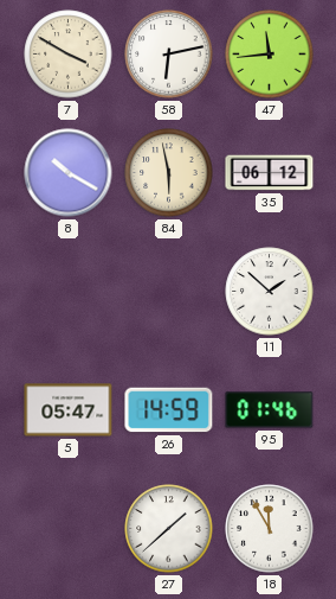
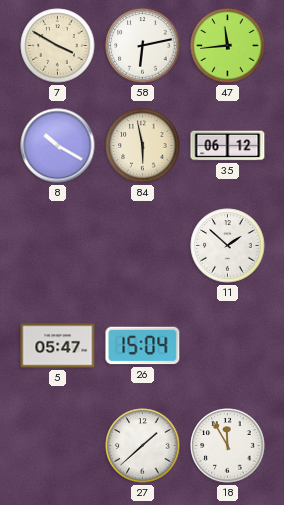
26: 14:59 -> 15:04
95: 01:46 -> none
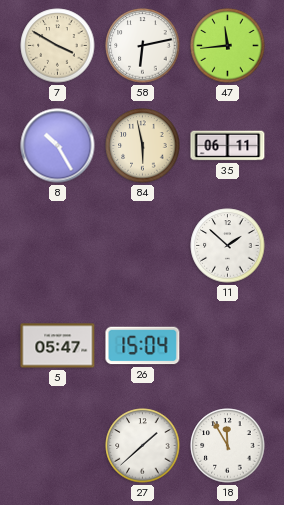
8: 10:20 -> 10:25
35: 06:12 -> 06:11
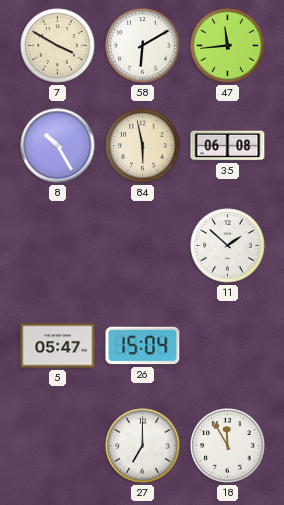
58: 6:13 -> 6:10
35: 06:11 -> 06:08
27: 1:38 -> 7:00
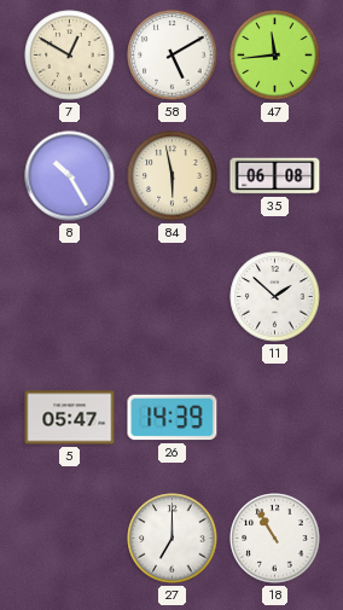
7: 3:50 -> 12:50
58: 6:10 -> 5:10
26: 15:04 -> 14:39
18: 11:55 -> 10:55
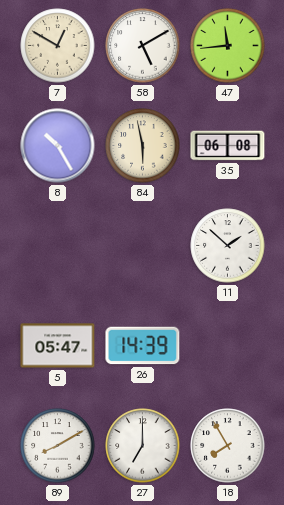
89: none -> 8:10
18: 10:55 -> 7:55
